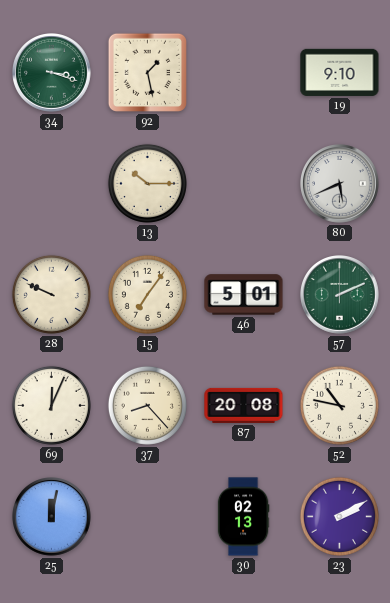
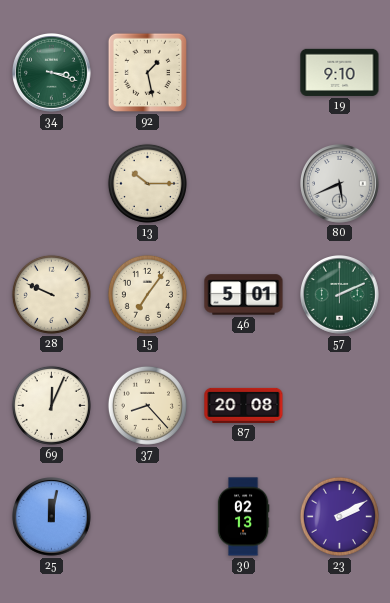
52: 10:47 -> none
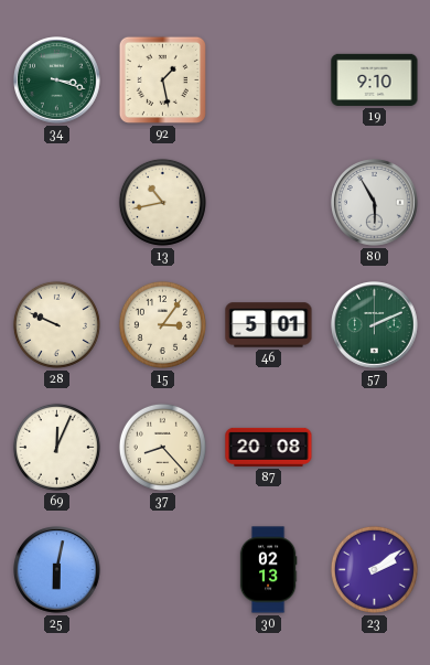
13: 10:15 -> 10:43
80: 5:41 -> 5:55
15: 7:06 -> 3:06
25: 12:02 -> 6:02
23: 2:10 -> 2:09
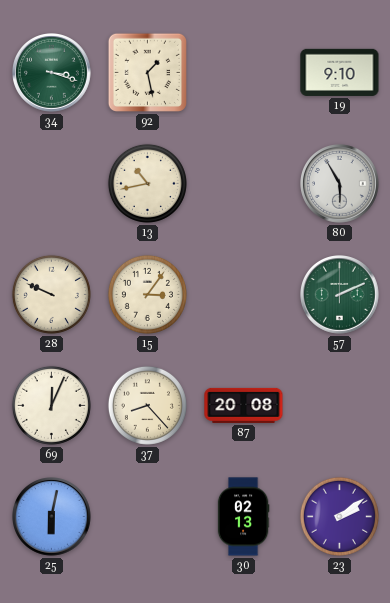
46: 5:01 -> none
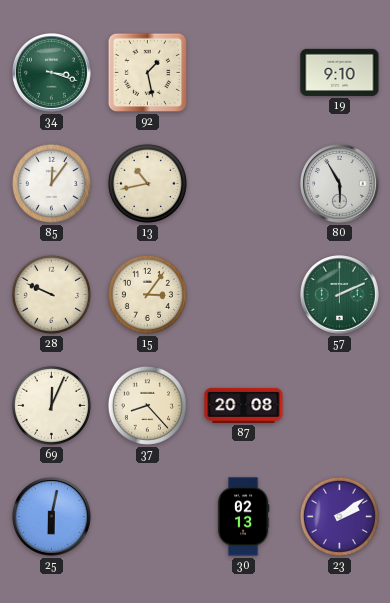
85: none -> 12:06
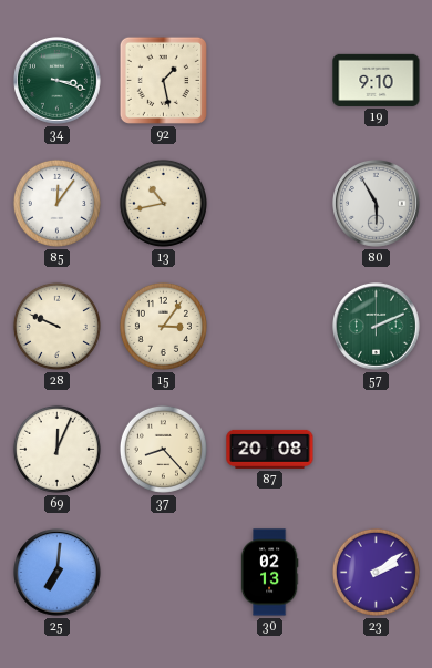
25: 6:02 -> 7:01
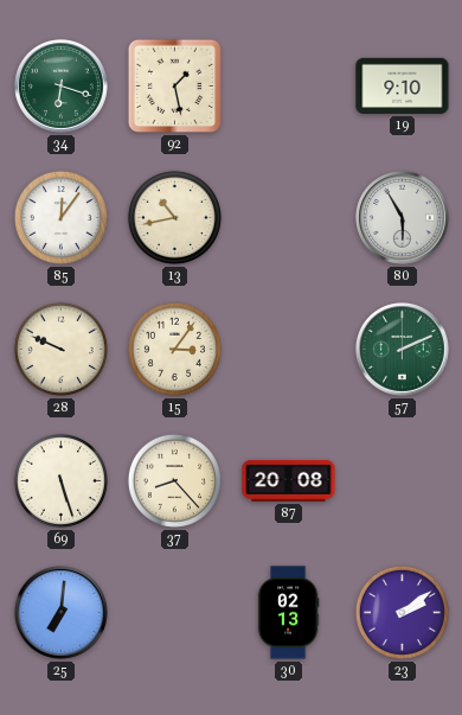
34: 3:18 -> 6:18
69: 12:04 -> 5:27
